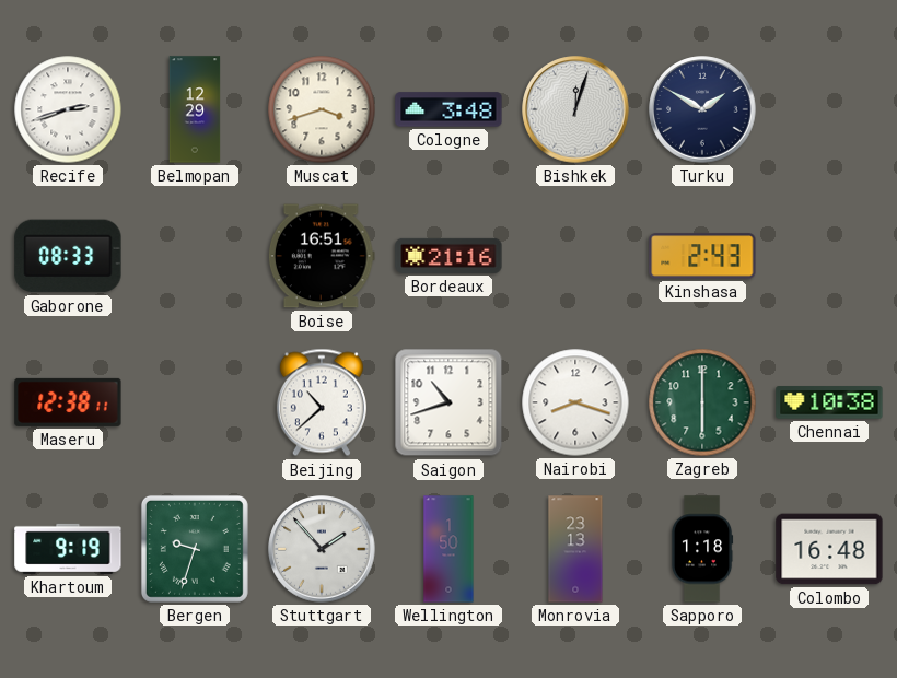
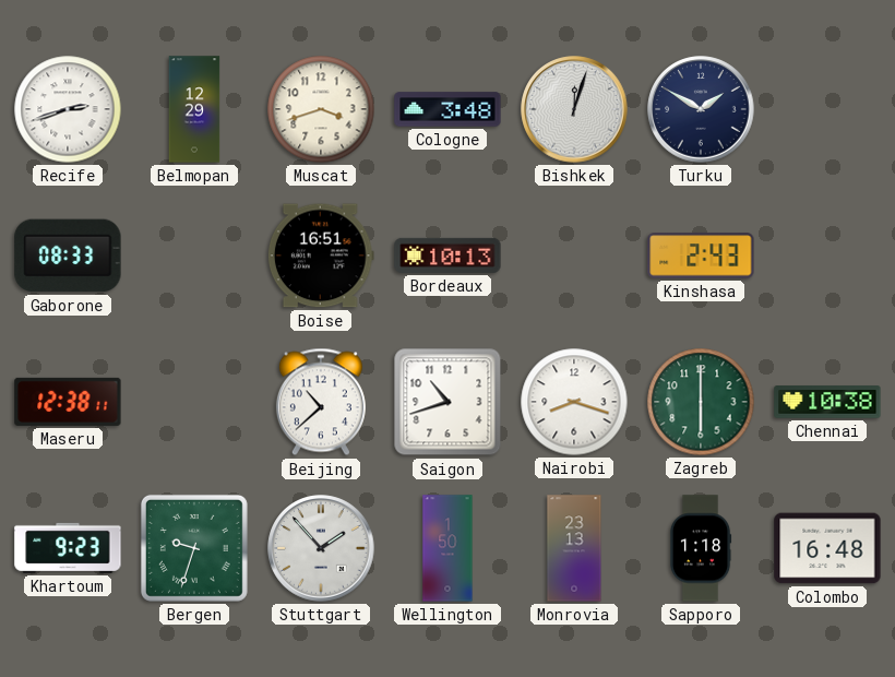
Bordeaux: 21:16 -> 10:13
Khartoum: 9:19 -> 9:23
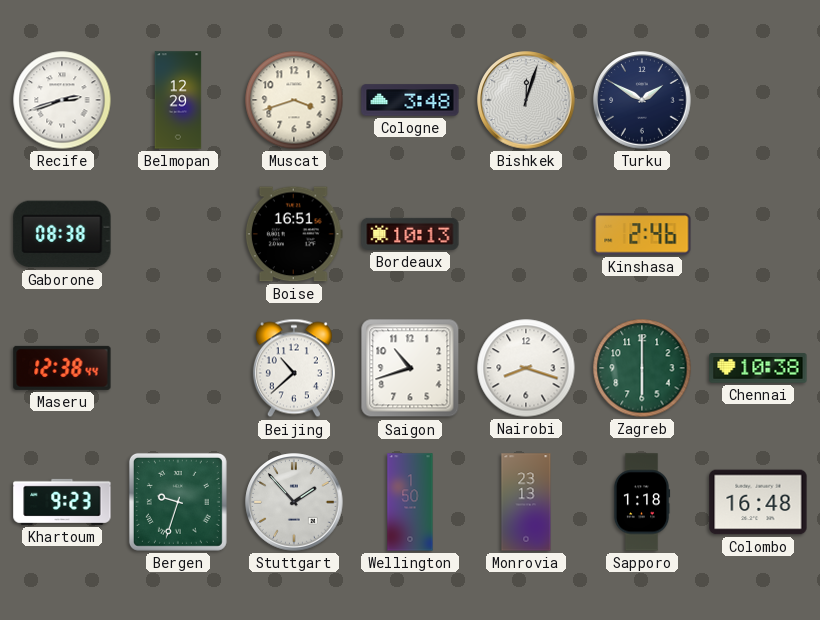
Gaborone: 08:33 -> 08:38
Kinshasa: 2:43 -> 2:46
Maseru: 12:38:11 -> 12:38:44
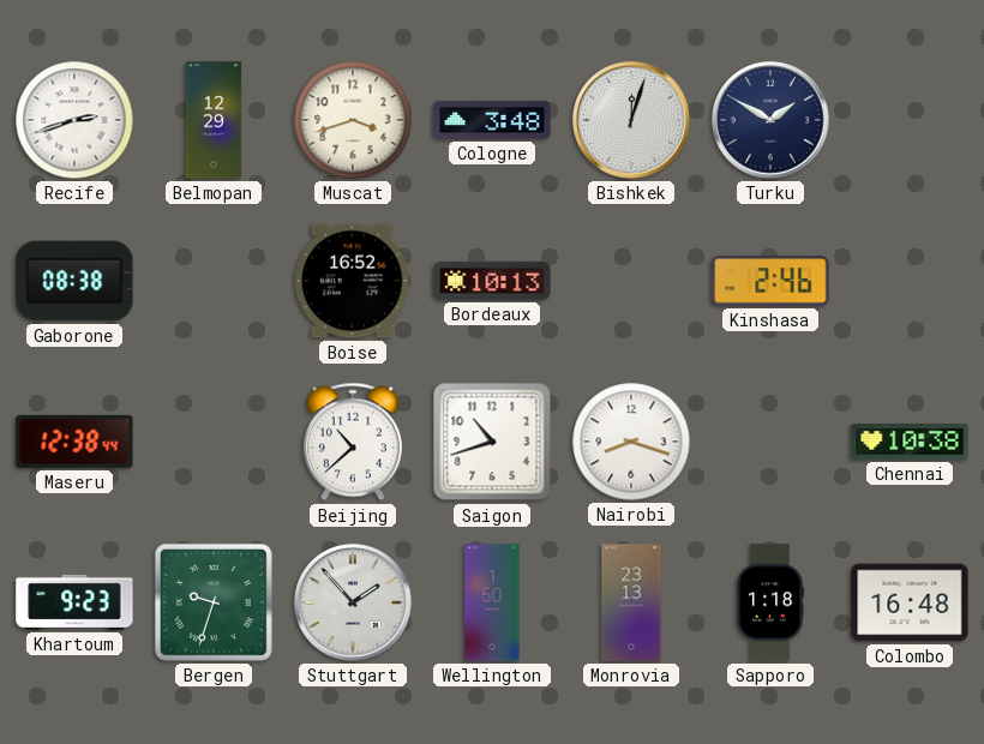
Boise: 16:51 -> 16:52
Zagreb: 6:00 -> none
